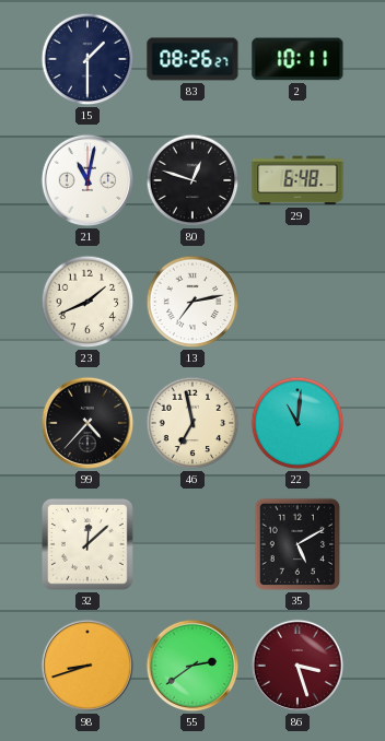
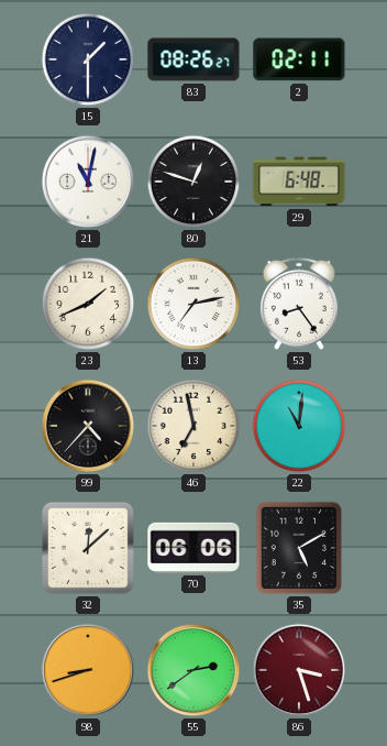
2: 10:11 -> 02:11
53: none -> 8:24
70: none -> 06:06
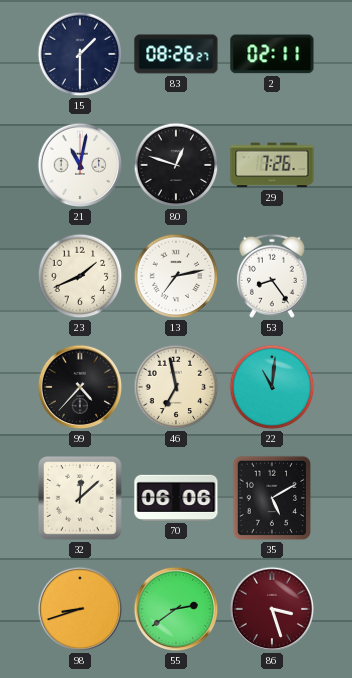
29: 6:48 -> 7:26
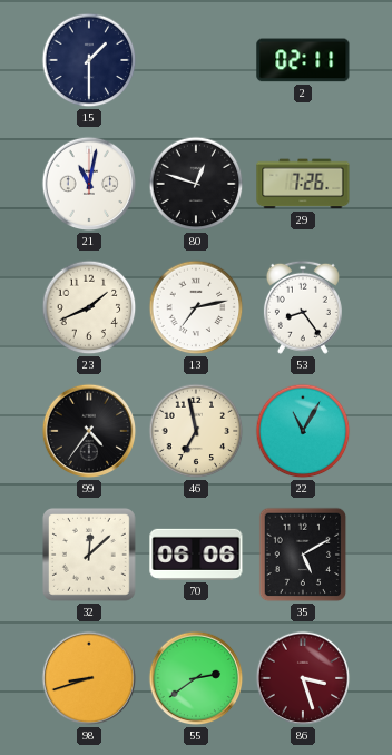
83: 08:26 -> none
99: 4:37 -> 4:36
22: 11:01 -> 11:05
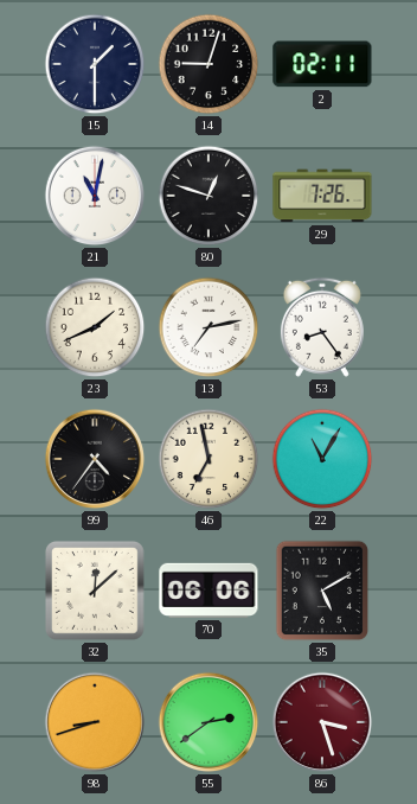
14: none -> 9:03
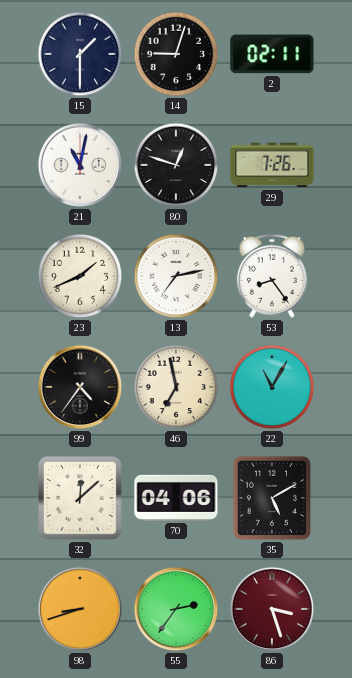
70: 06:06 -> 04:06
55: 2:39 -> 2:36
